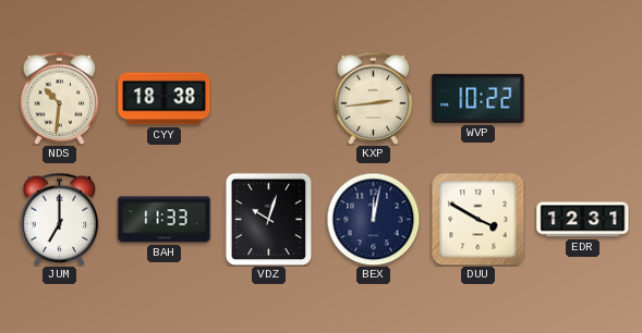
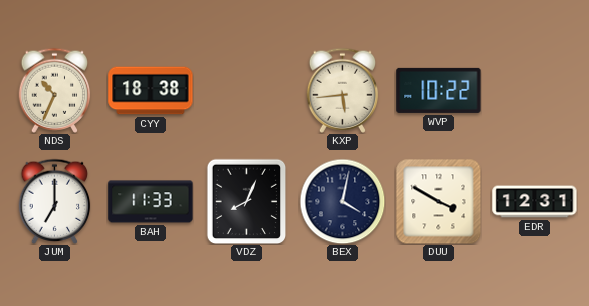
NDS: 10:31 -> 10:34
KXP: 2:44 -> 5:44
VDZ: 10:03 -> 8:04
BEX: 12:02 -> 4:02
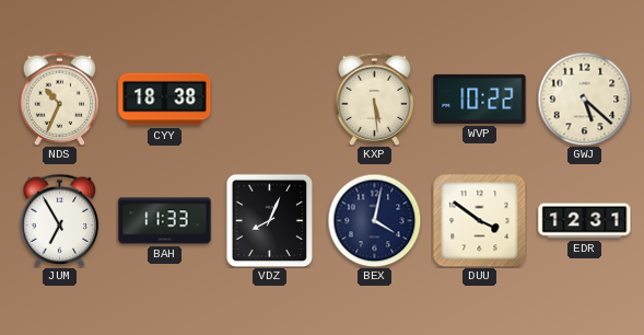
KXP: 5:44 -> 5:29
GWJ: none -> 5:22
JUM: 7:00 -> 6:55
DUU: 3:50 -> 3:51
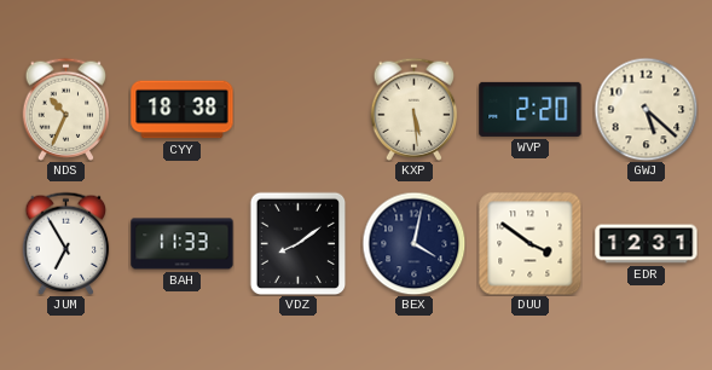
WVP: 10:22 -> 2:20
VDZ: 8:04 -> 8:09
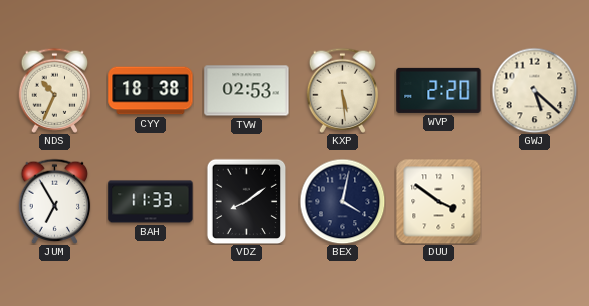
TVW: none -> 02:53
EDR: 12:31 -> none
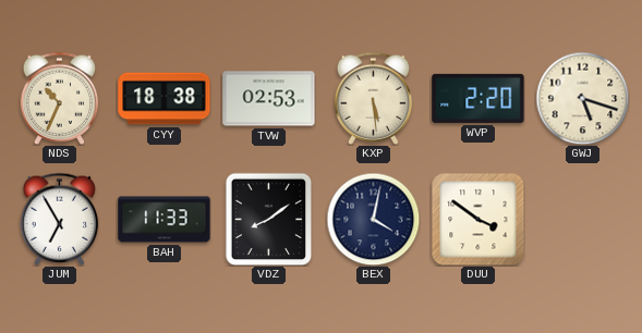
GWJ: 5:22 -> 5:18
